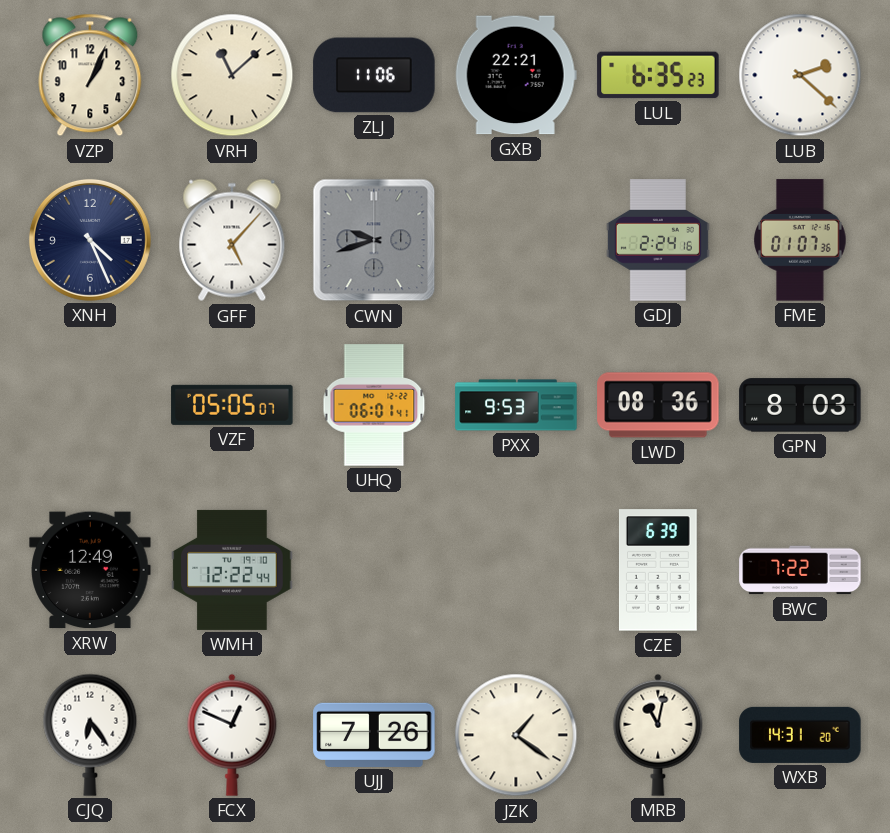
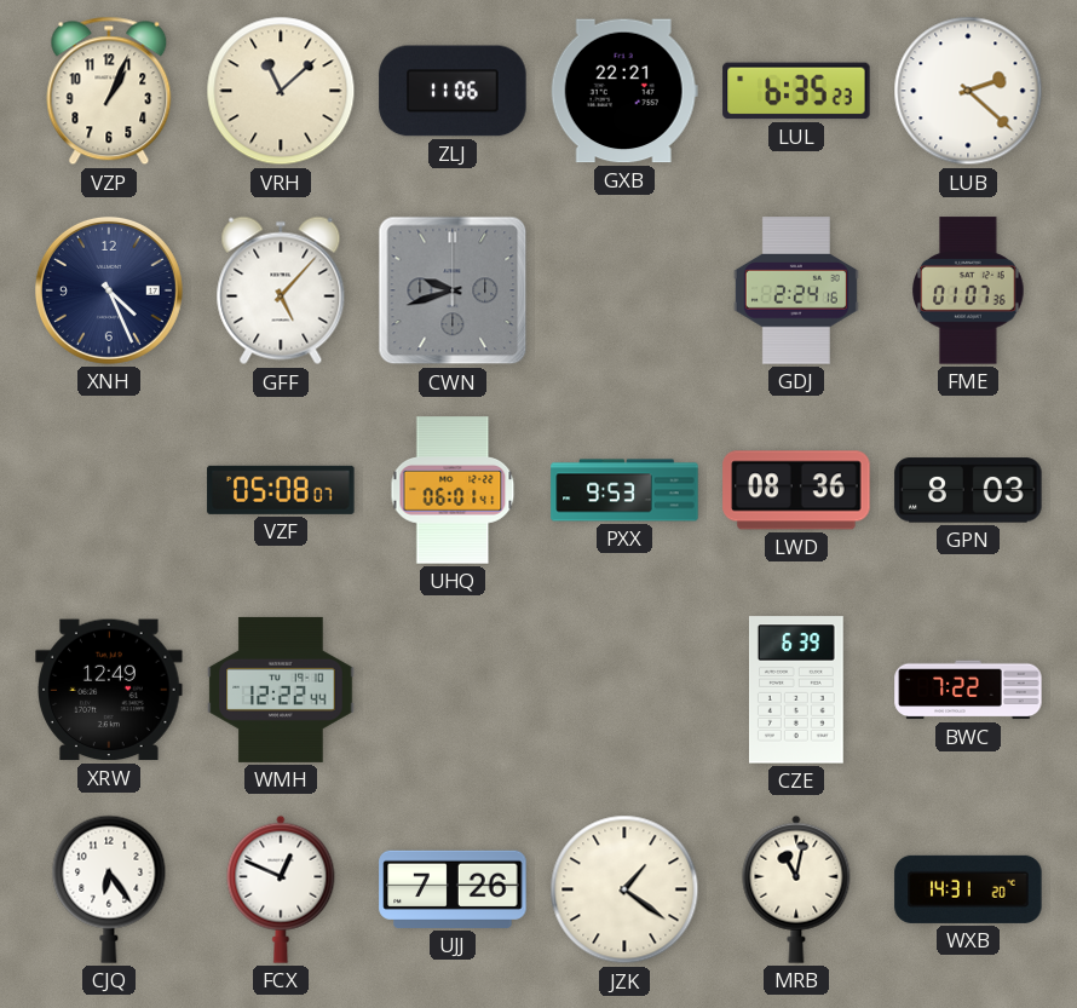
VZF: 05:05 -> 05:08
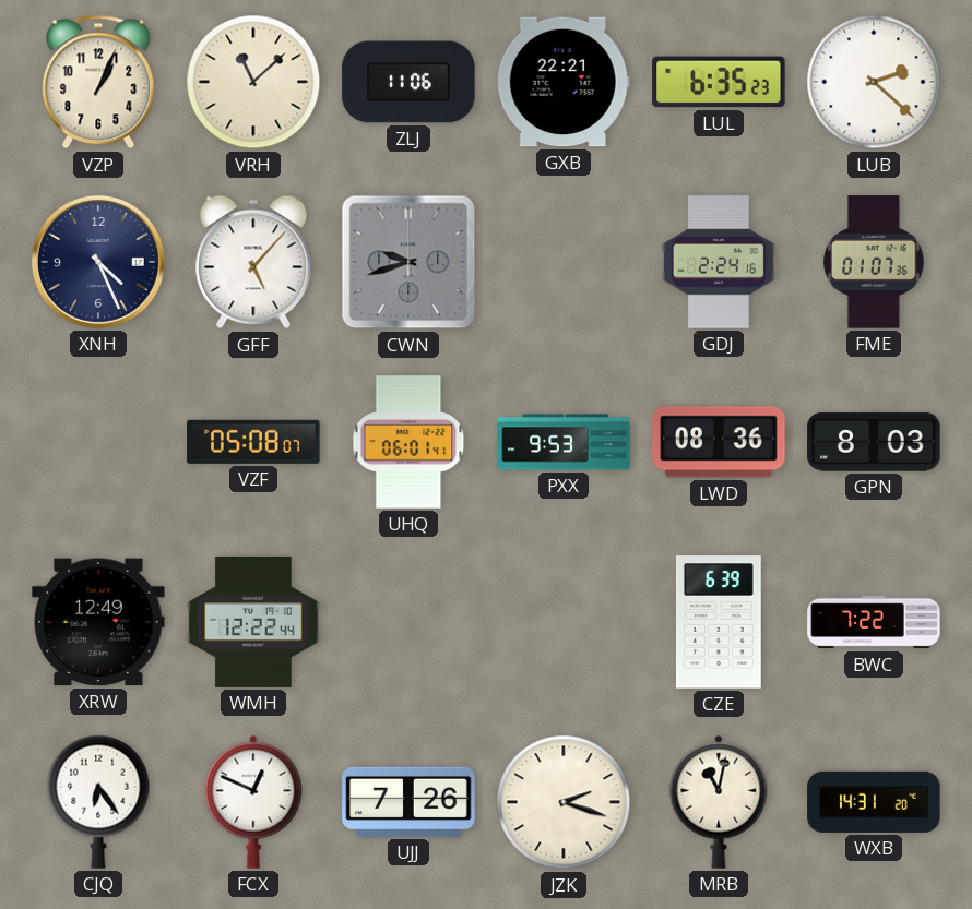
JZK: 1:21 -> 2:18
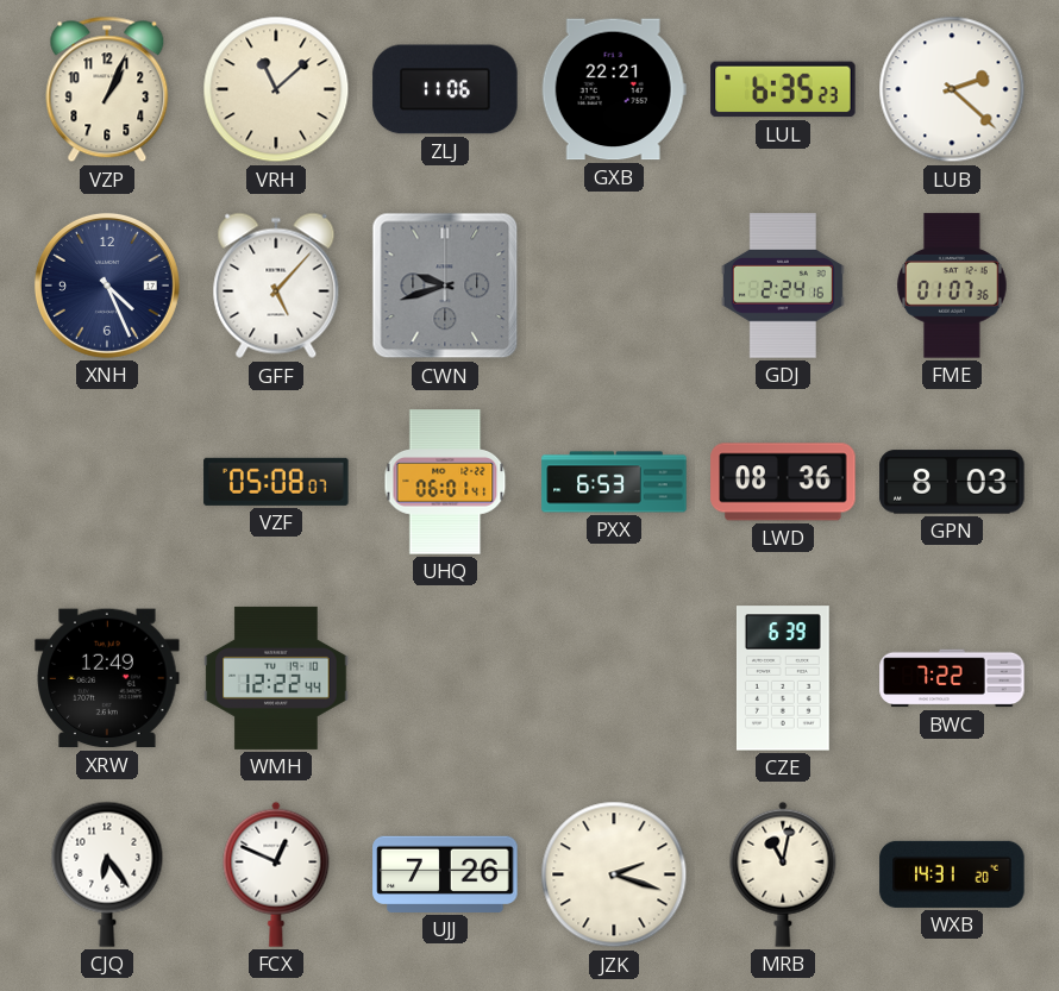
PXX: 9:53 -> 6:53
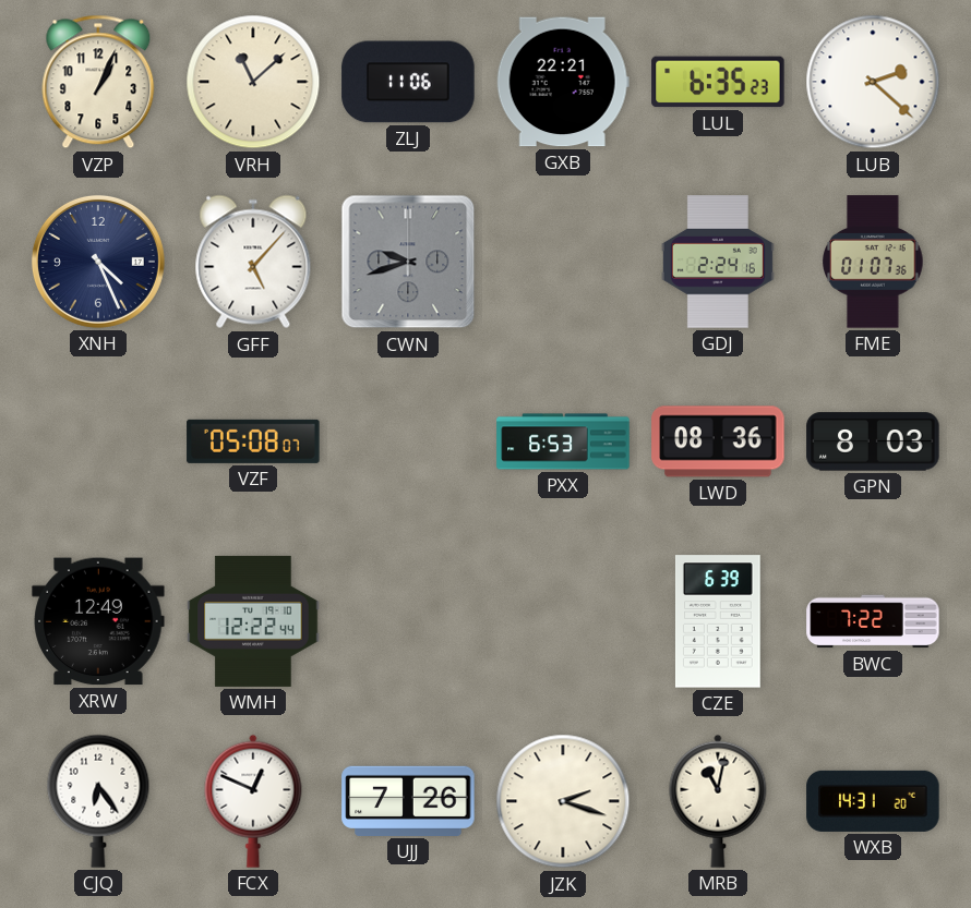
UHQ: 06:01 -> none
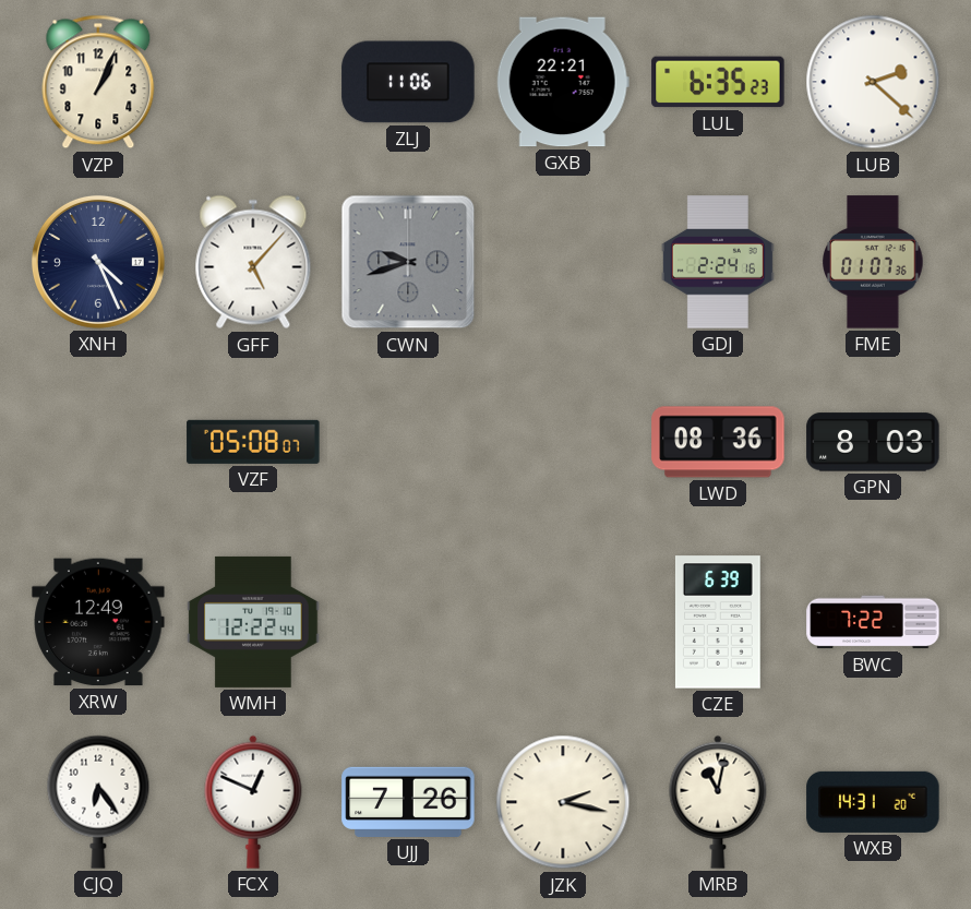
VRH: 11:08 -> none
PXX: 6:53 -> none
JZK: 2:18 -> 2:17
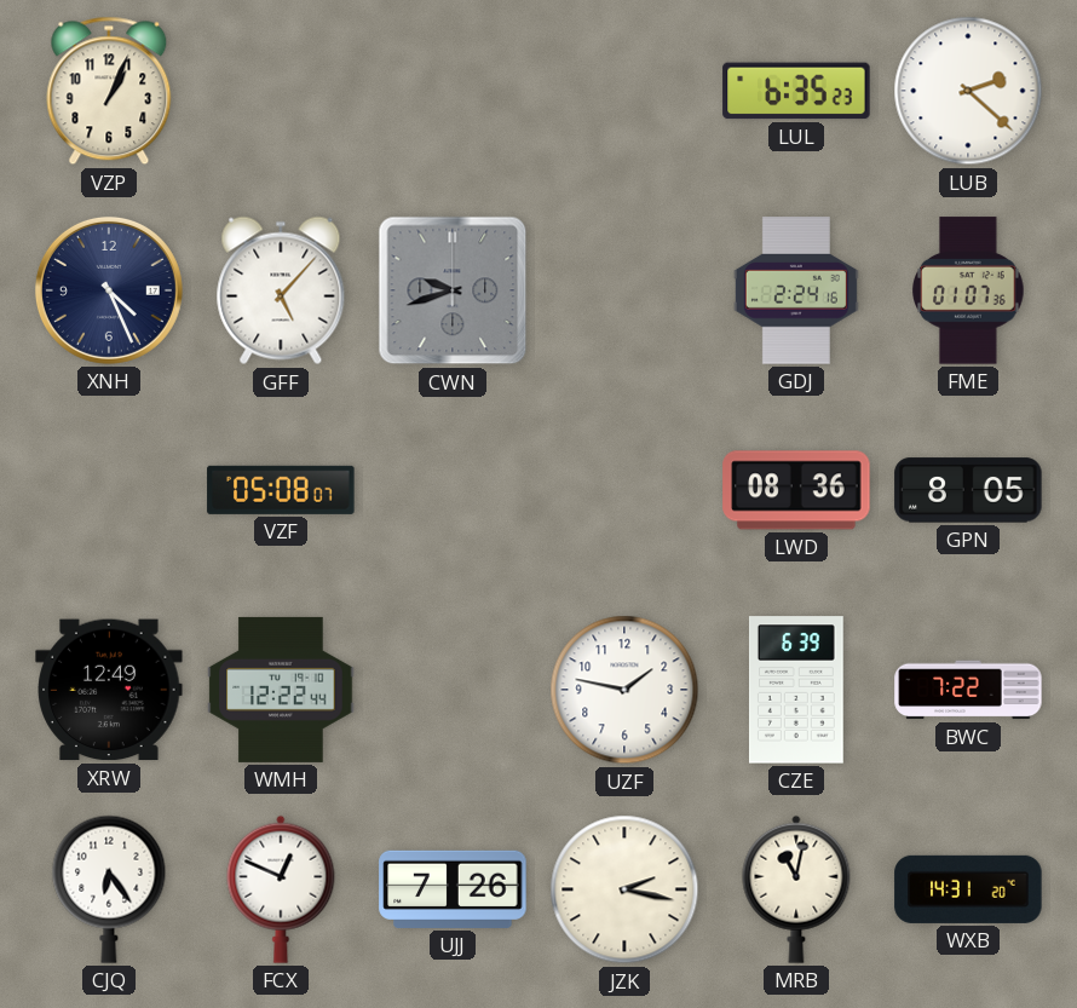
ZLJ: 11:06 -> none
GXB: 22:21 -> none
GPN: 8:03 -> 8:05
UZF: none -> 1:47
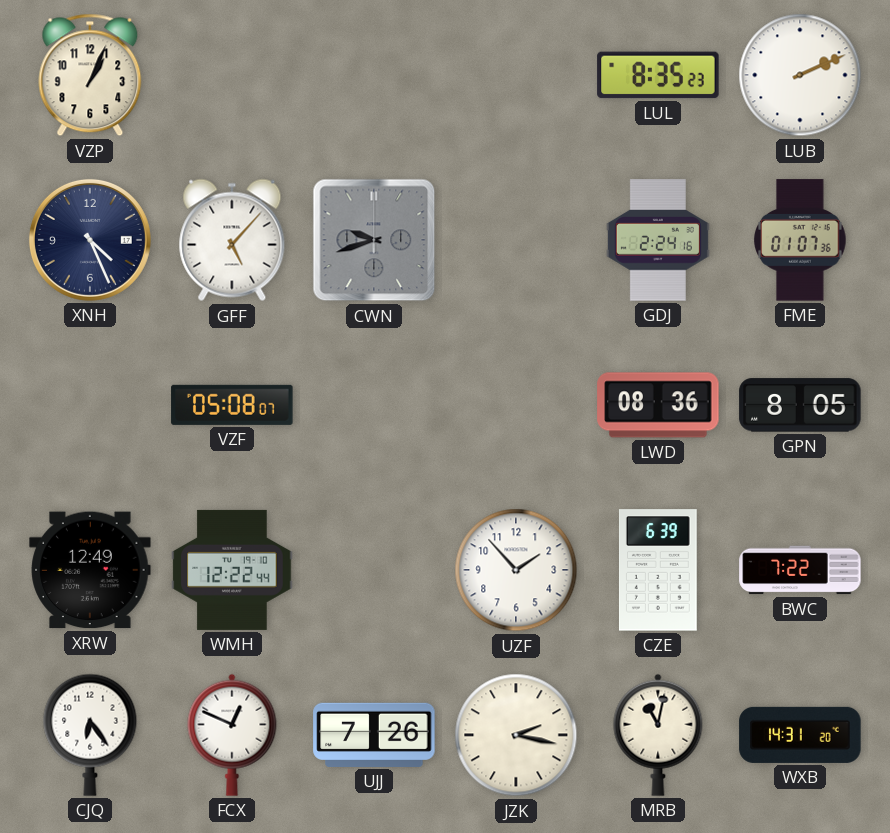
LUL: 6:35 -> 8:35
LUB: 2:22 -> 2:11
UZF: 1:47 -> 1:53
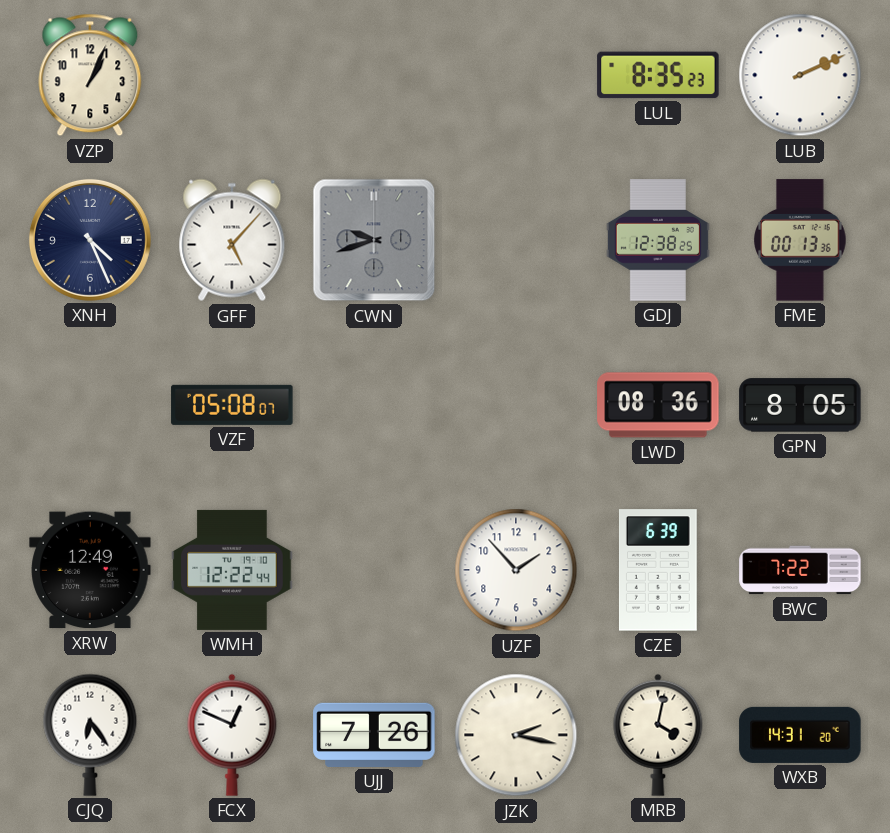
GDJ: 2:24 -> 12:38
FME: 01:07 -> 00:13
MRB: 11:02 -> 4:02
